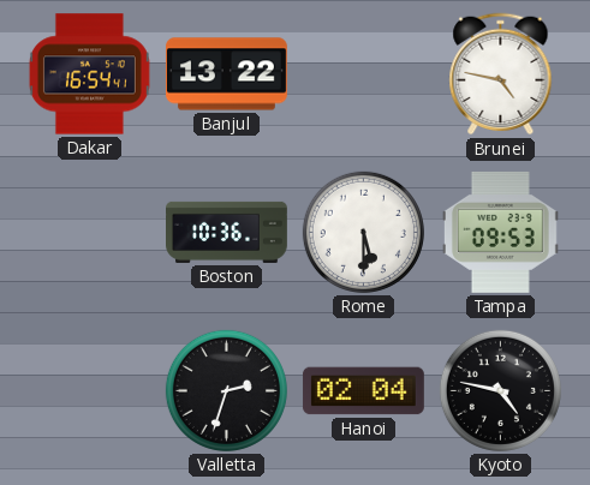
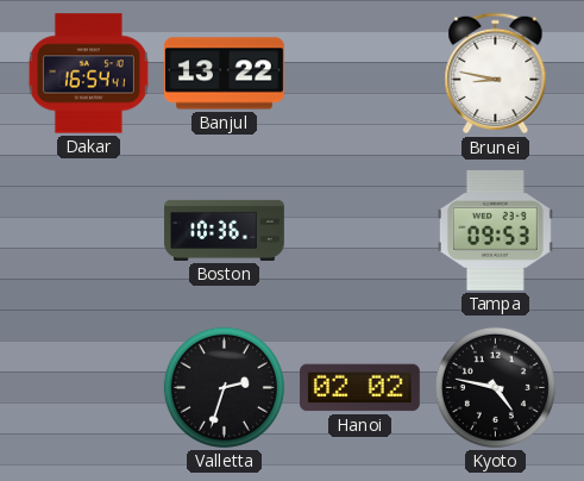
Brunei: 4:47 -> 8:47
Rome: 5:30 -> none
Hanoi: 02:04 -> 02:02
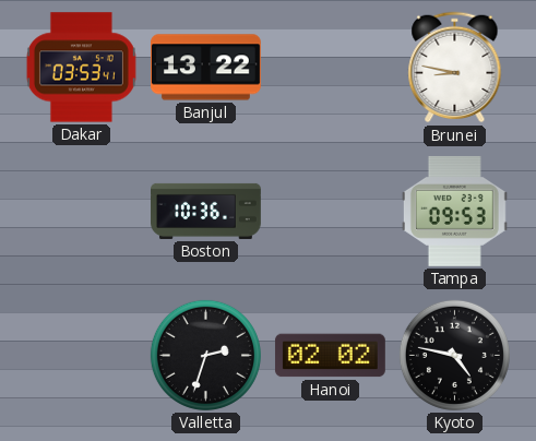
Dakar: 16:54 -> 03:53
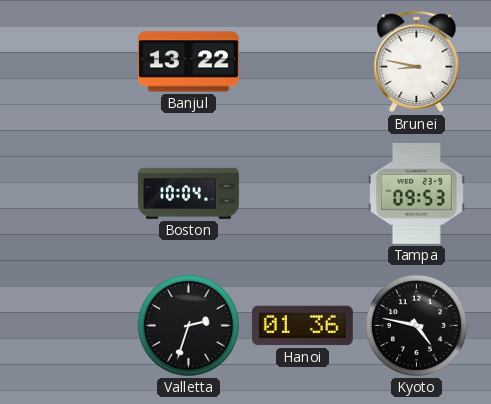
Dakar: 03:53 -> none
Boston: 10:36 -> 10:04
Hanoi: 02:02 -> 01:36
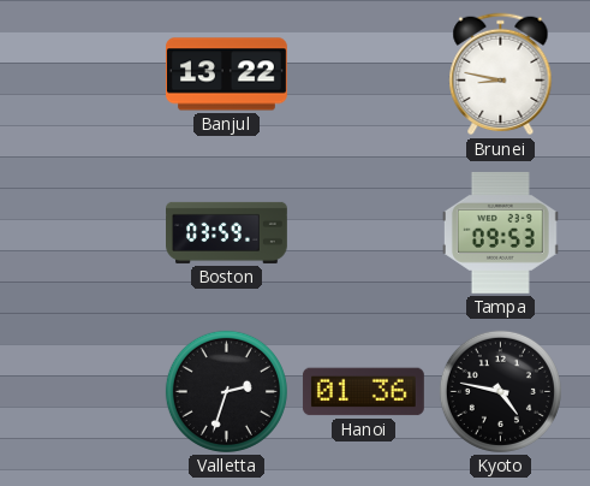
Boston: 10:04 -> 03:59
